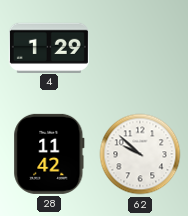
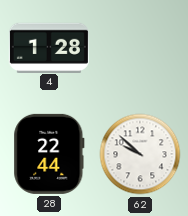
4: 1:29 -> 1:28
28: 11:42 -> 22:44
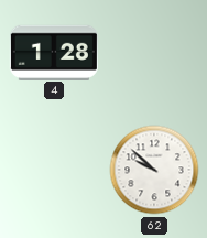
28: 22:44 -> none
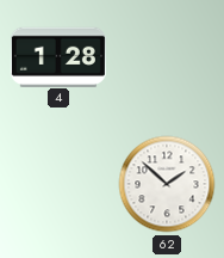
62: 9:52 -> 1:52
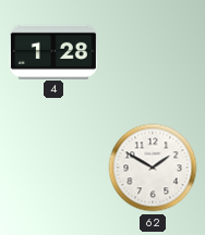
62: 1:52 -> 1:50
